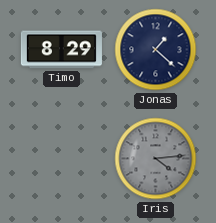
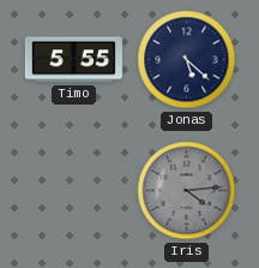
Timo: 8:29 -> 5:55
Jonas: 1:22 -> 5:22
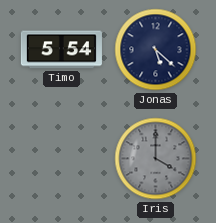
Timo: 5:55 -> 5:54
Iris: 4:14 -> 4:00
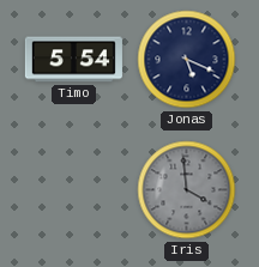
Jonas: 5:22 -> 5:19
Iris: 4:00 -> 3:59
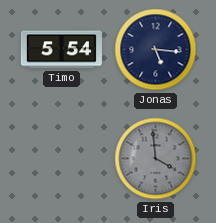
Jonas: 5:19 -> 5:16
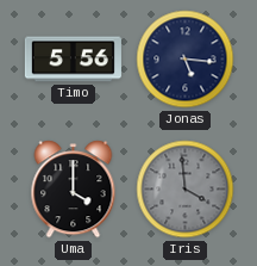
Timo: 5:54 -> 5:56
Uma: none -> 4:00
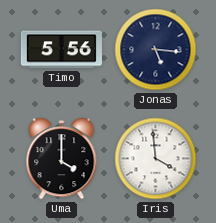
Iris dial: grey -> white
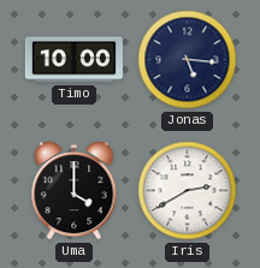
Timo: 5:56 -> 10:00
Iris: 3:59 -> 2:40
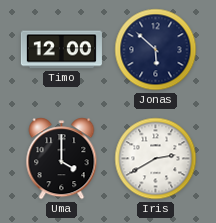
Timo: 10:00 -> 12:00
Jonas: 5:16 -> 5:52
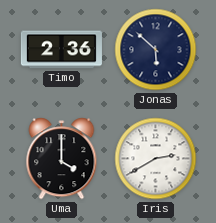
Timo: 12:00 -> 2:36
